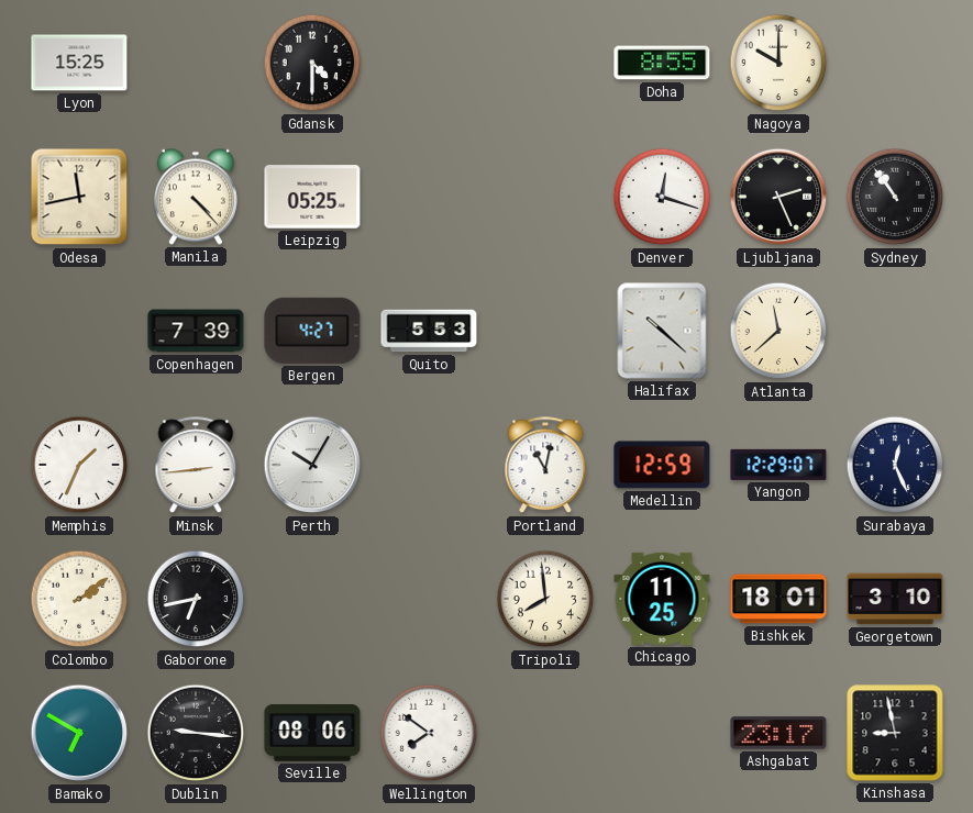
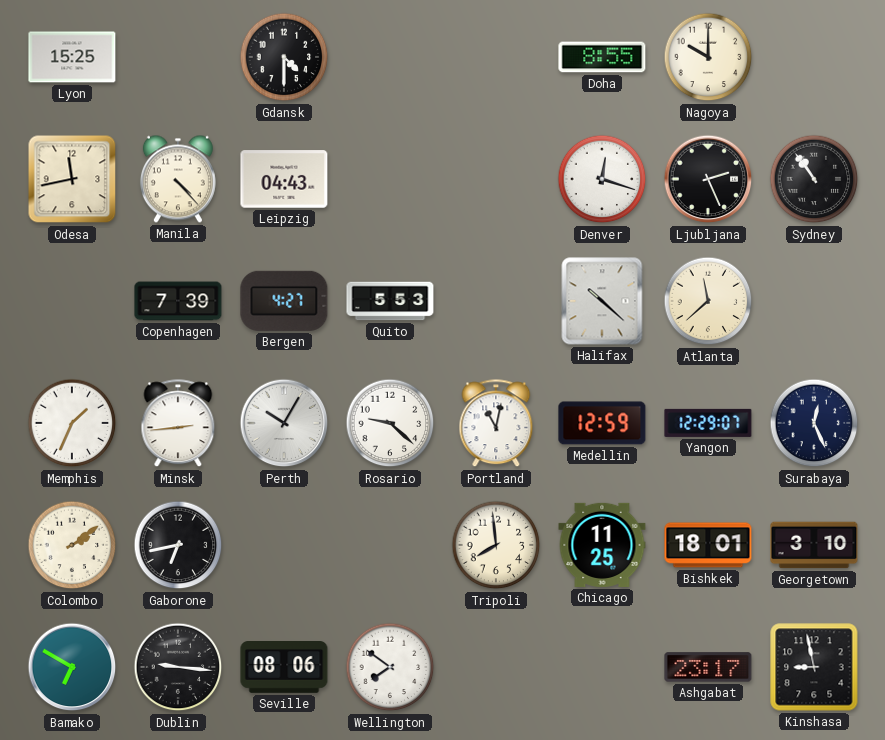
Leipzig: 05:25 -> 04:43
Rosario: none -> 9:22
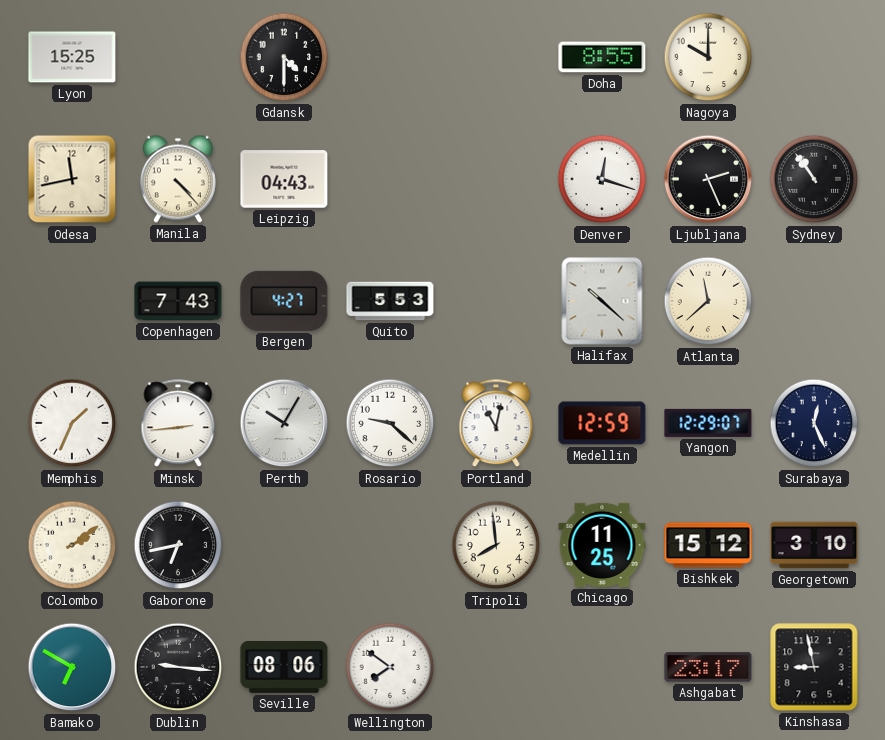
Copenhagen: 7:39 -> 7:43
Bishkek: 18:01 -> 15:12
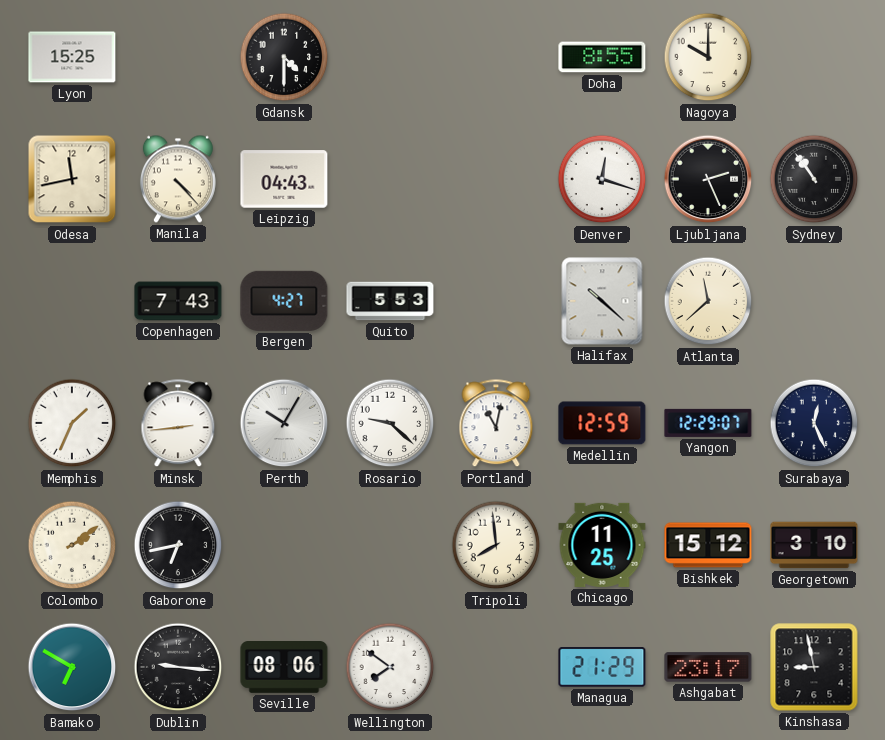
Managua: none -> 21:29
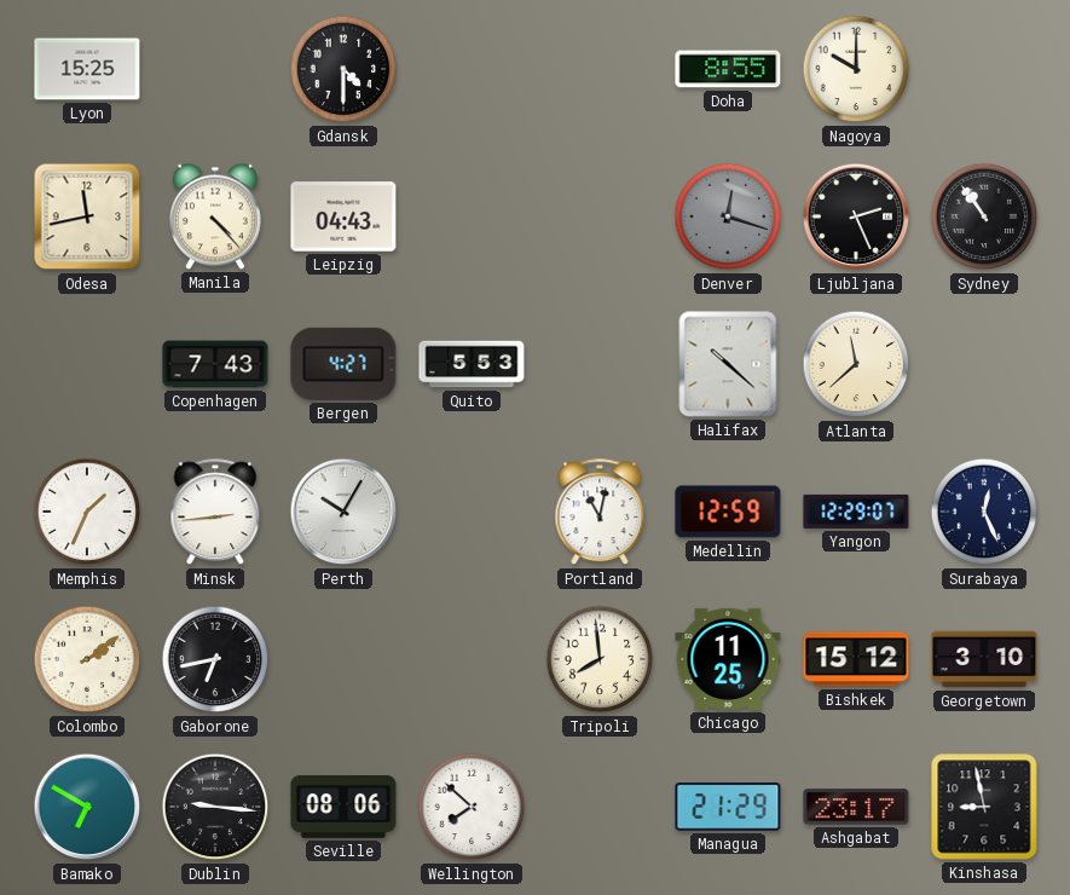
Denver dial: white -> grey
Rosario: 9:22 -> none
Wellington: 7:51 -> 7:52
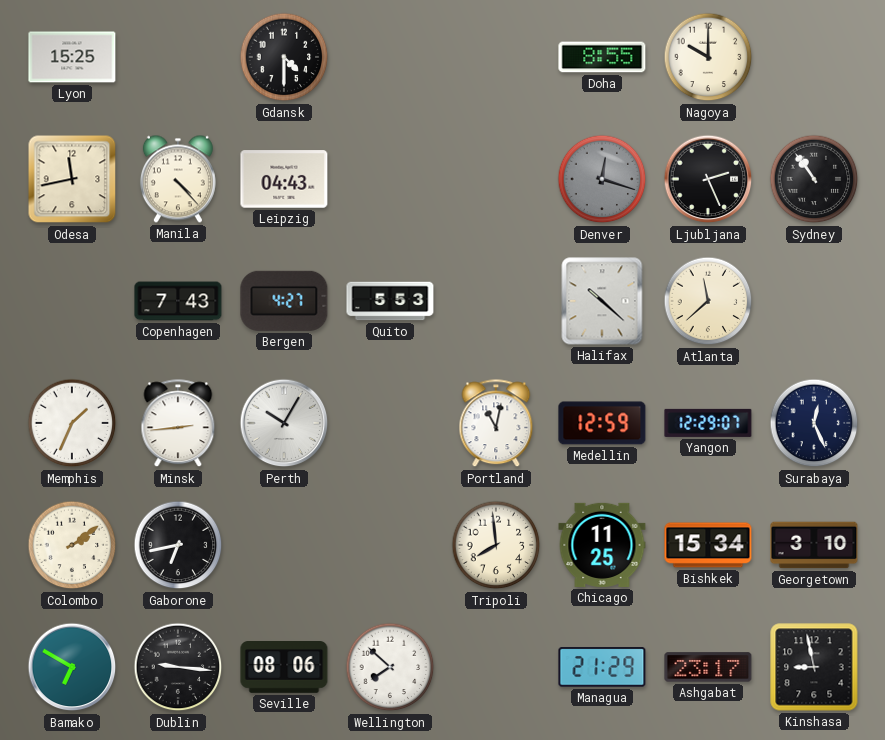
Bishkek: 15:12 -> 15:34
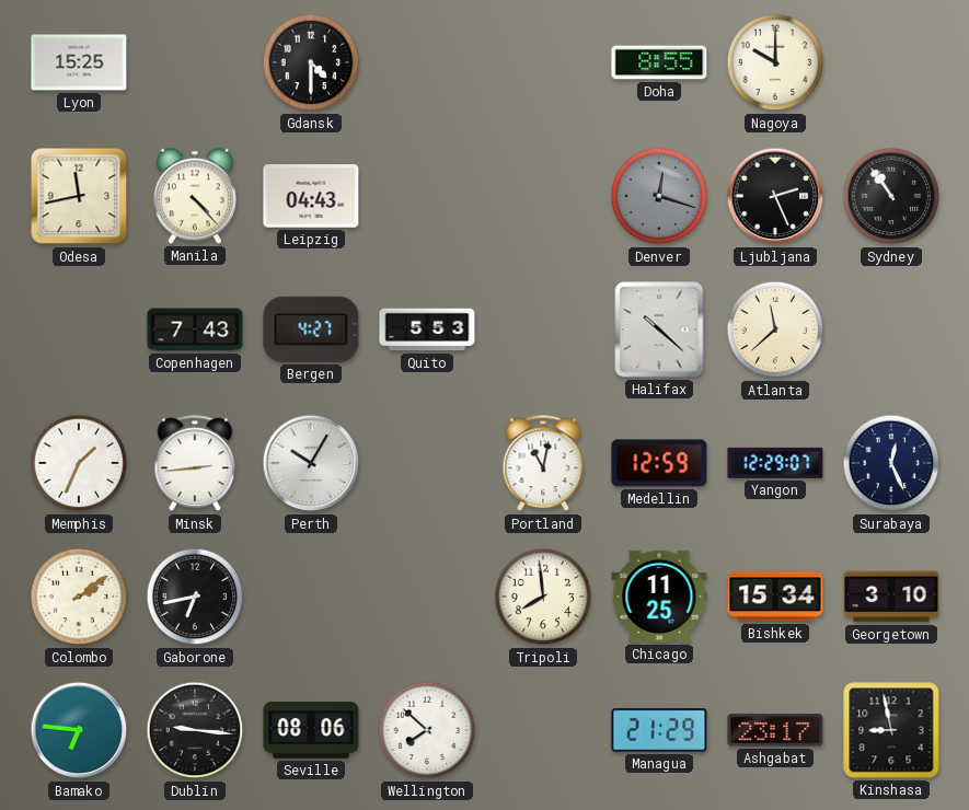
Bamako: 6:50 -> 6:46
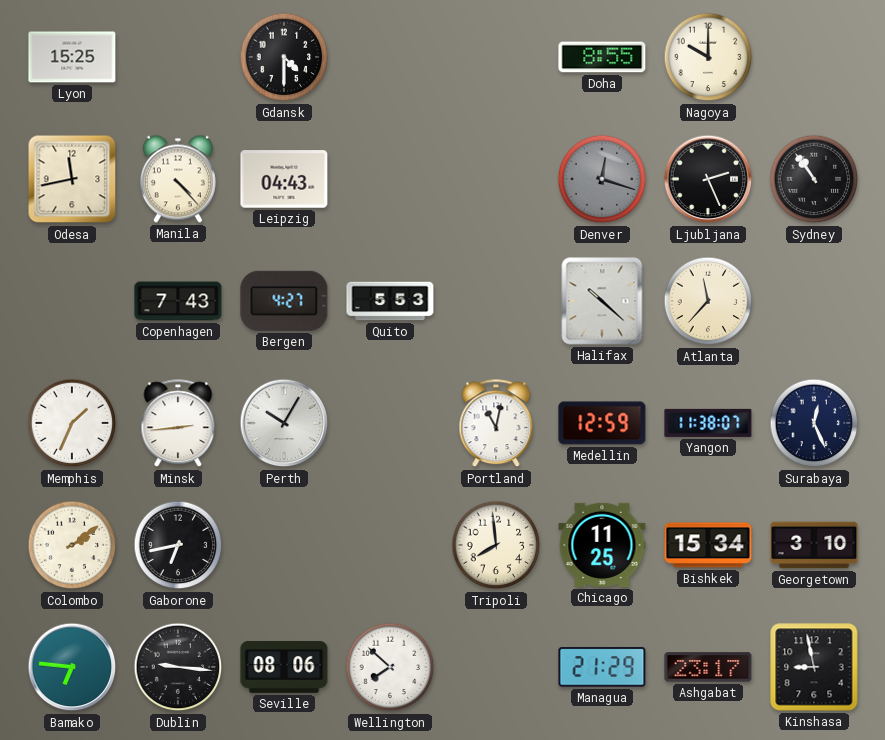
Atlanta: 11:38 -> 11:37
Yangon: 12:29 -> 11:38
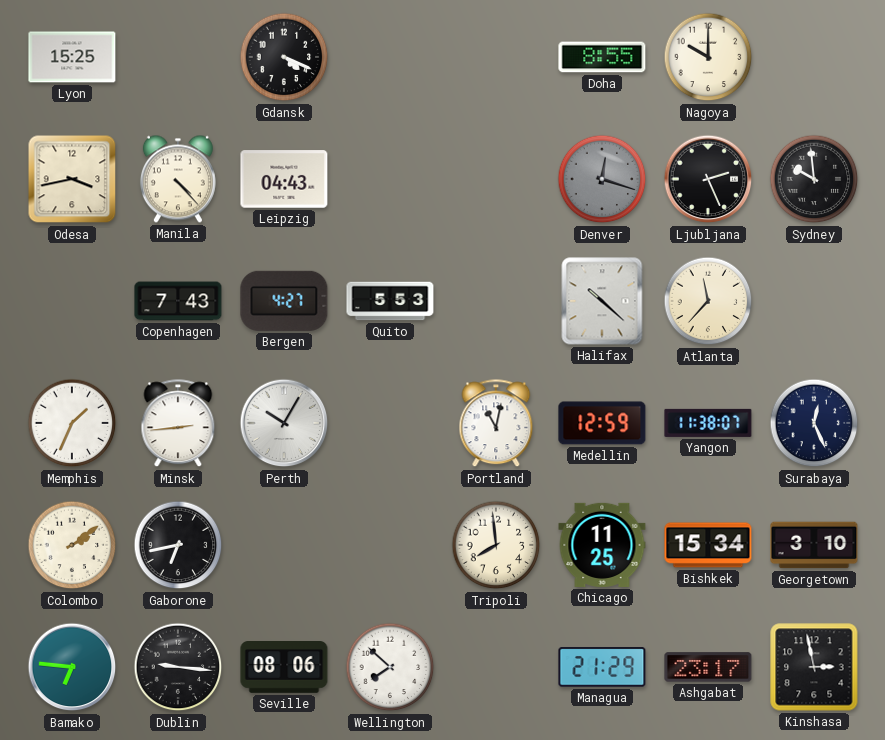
Gdansk: 4:30 -> 4:19
Odesa: 11:43 -> 3:43
Sydney: 10:54 -> 9:59
Kinshasa: 8:58 -> 2:58
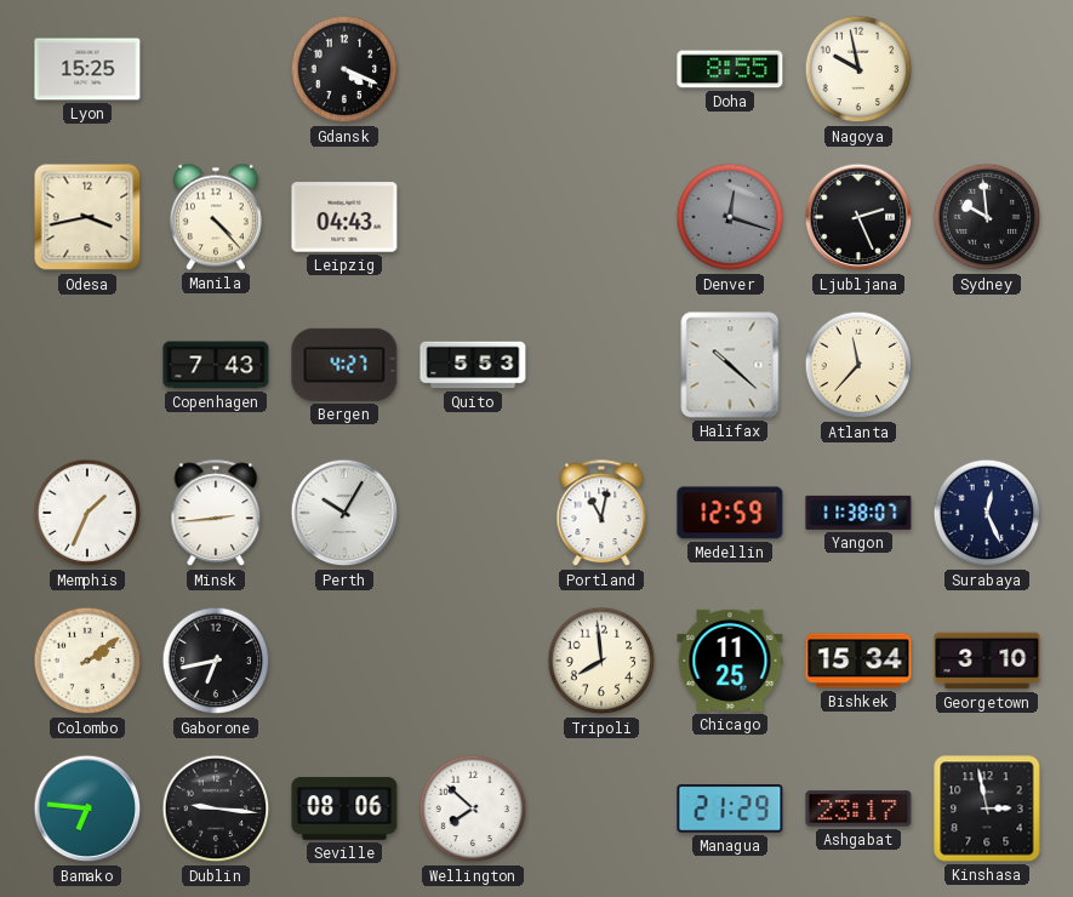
Nagoya: 10:00 -> 9:58
